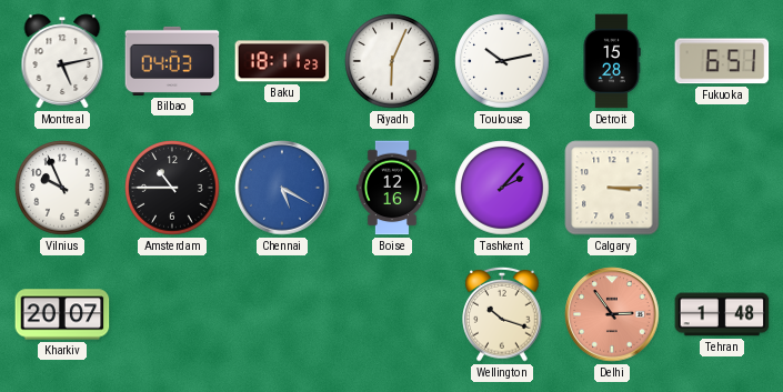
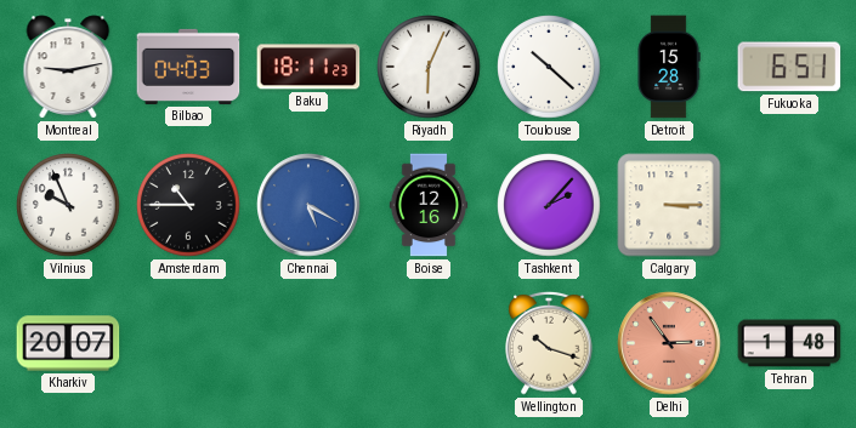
Montreal: 5:13 -> 9:13
Toulouse: 10:13 -> 10:22
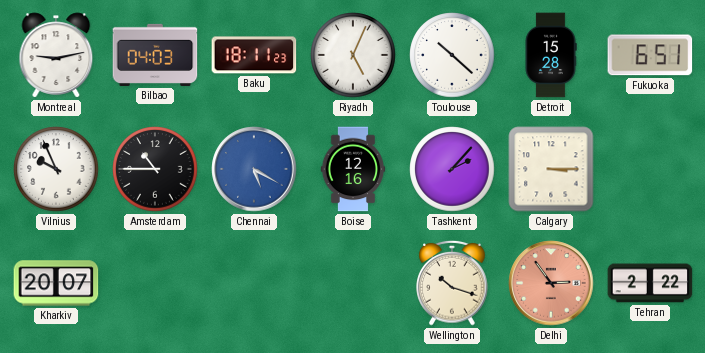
Riyadh: 6:04 -> 5:04
Tehran: 1:48 -> 2:22
